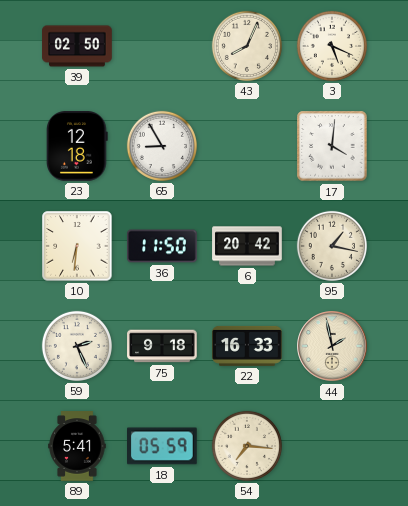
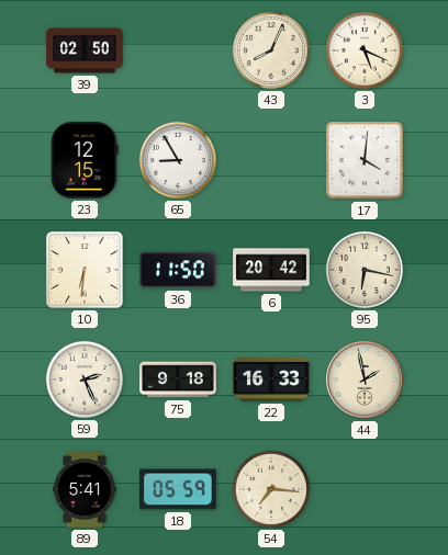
23: 12:18 -> 12:15
95: 1:17 -> 6:17
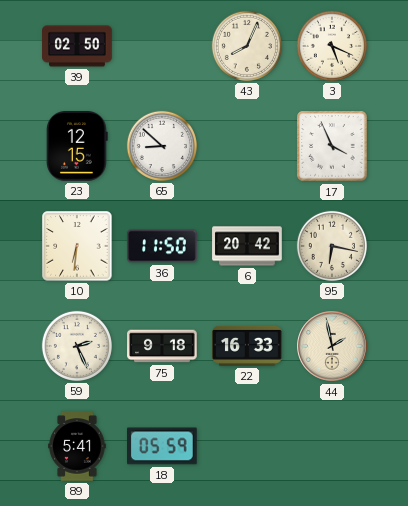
65: 8:55 -> 8:52
17: 4:01 -> 3:56
54: 7:16 -> none
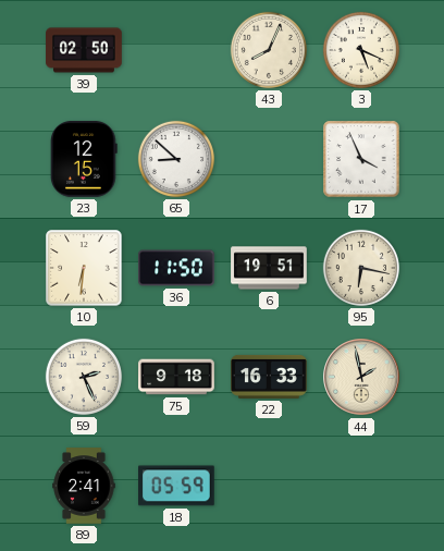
6: 20:42 -> 19:51
89: 5:41 -> 2:41
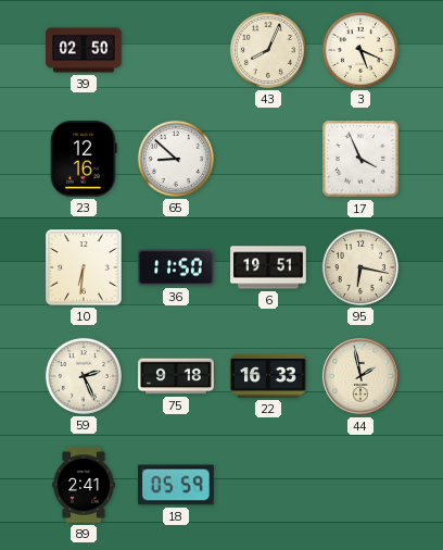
23: 12:15 -> 12:16
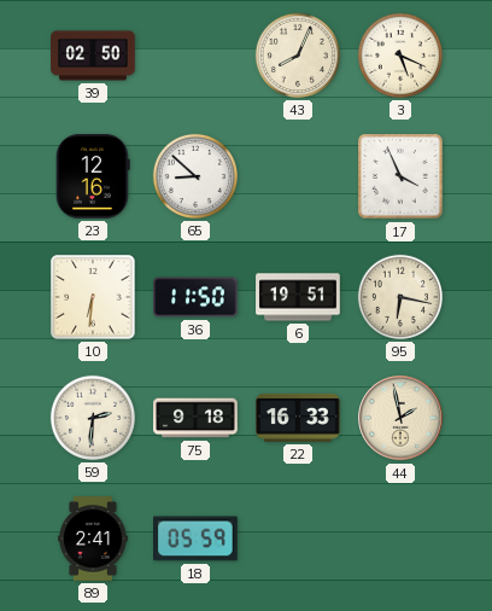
59: 2:26 -> 2:31
